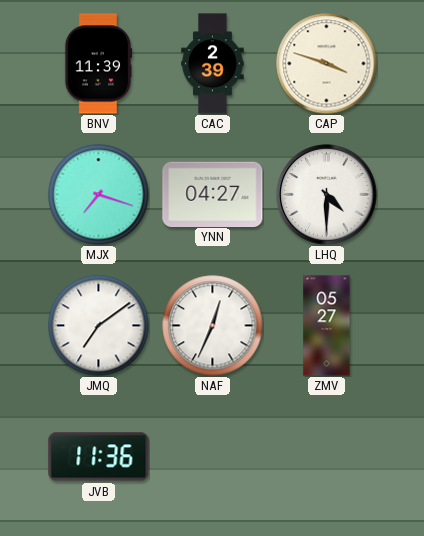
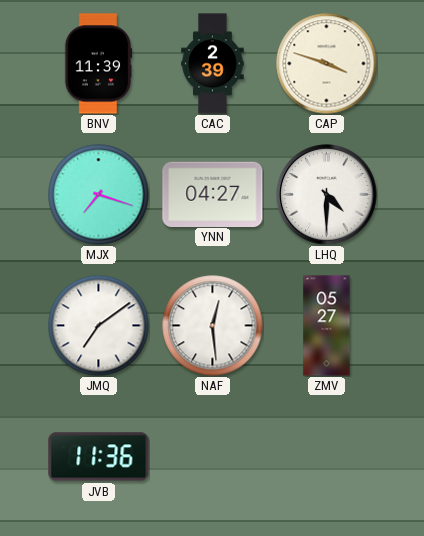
NAF: 12:34 -> 12:29
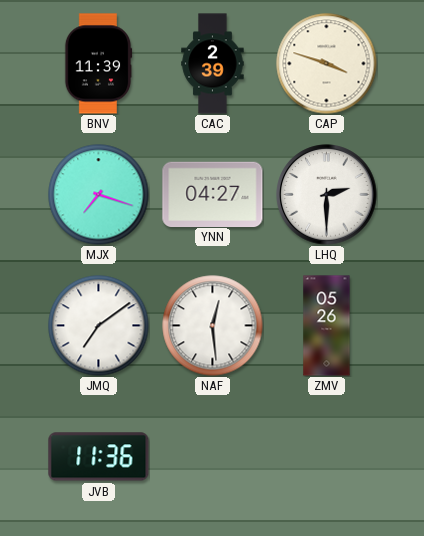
LHQ: 4:30 -> 2:30
ZMV: 05:27 -> 05:26
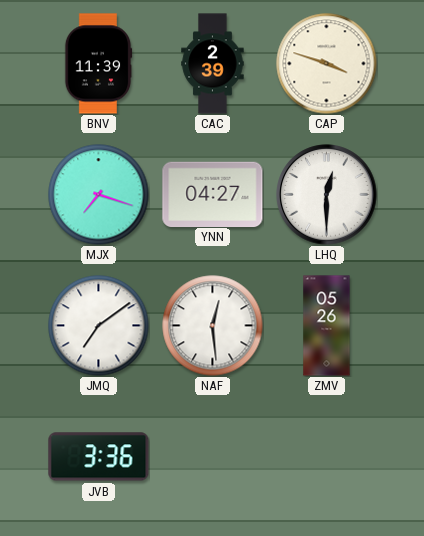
LHQ: 2:30 -> 12:30
JVB: 11:36 -> 3:36
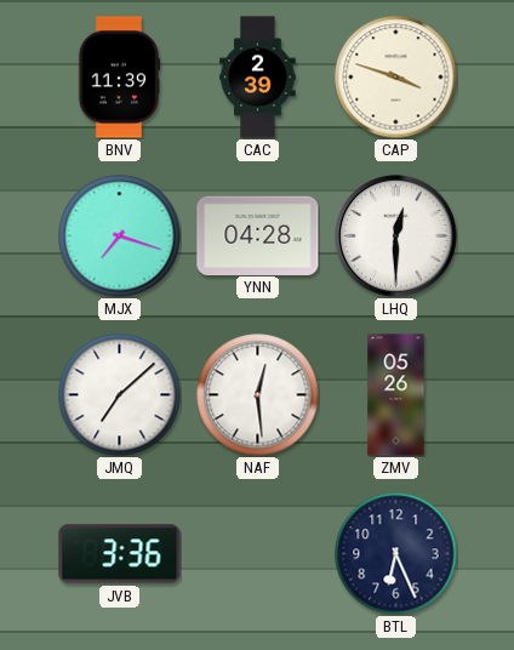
YNN: 04:27 -> 04:28
JMQ: 7:09 -> 7:08
BTL: none -> 6:26
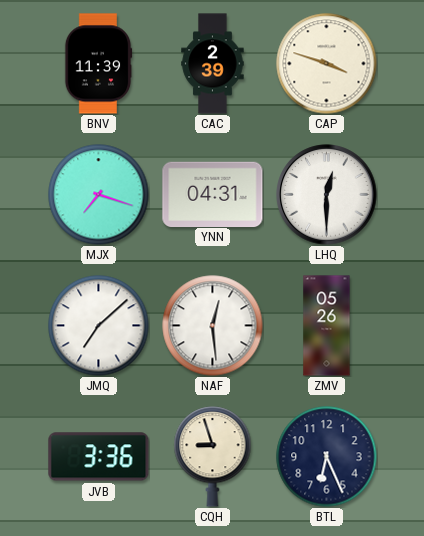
YNN: 04:28 -> 04:31
CQH: none -> 8:57
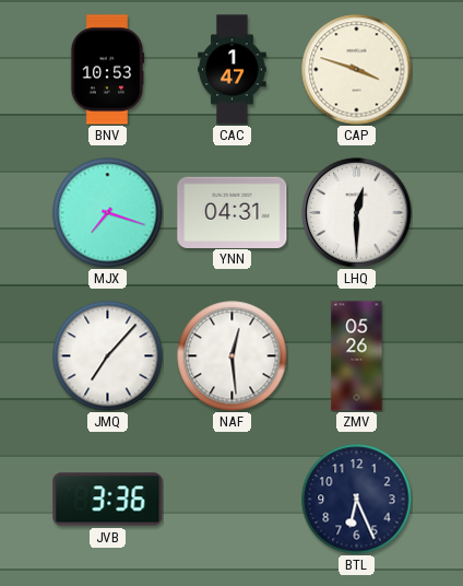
BNV: 11:39 -> 10:53
CAC: 2:39 -> 1:47
JMQ: 7:08 -> 7:07
CQH: 8:57 -> none
